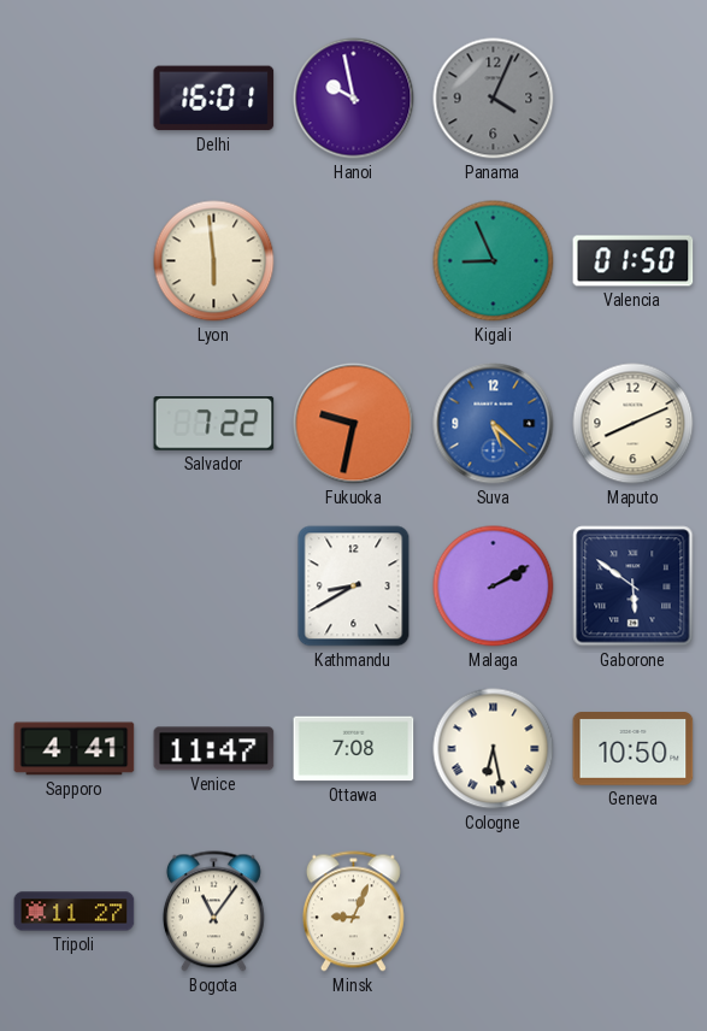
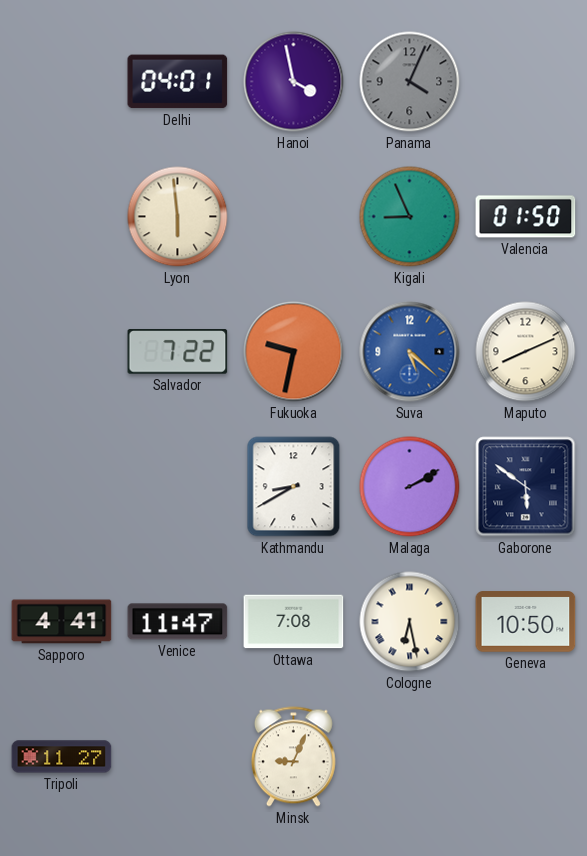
Delhi: 16:01 -> 04:01
Hanoi: 9:58 -> 3:58
Bogota: 11:06 -> none
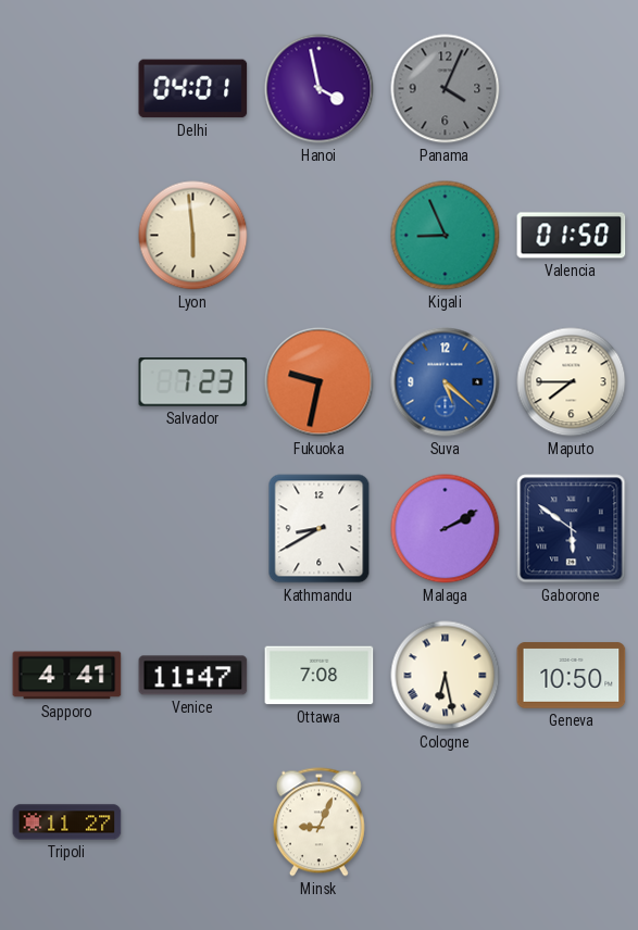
Salvador: 7:22 -> 7:23
Maputo: 8:11 -> 7:45
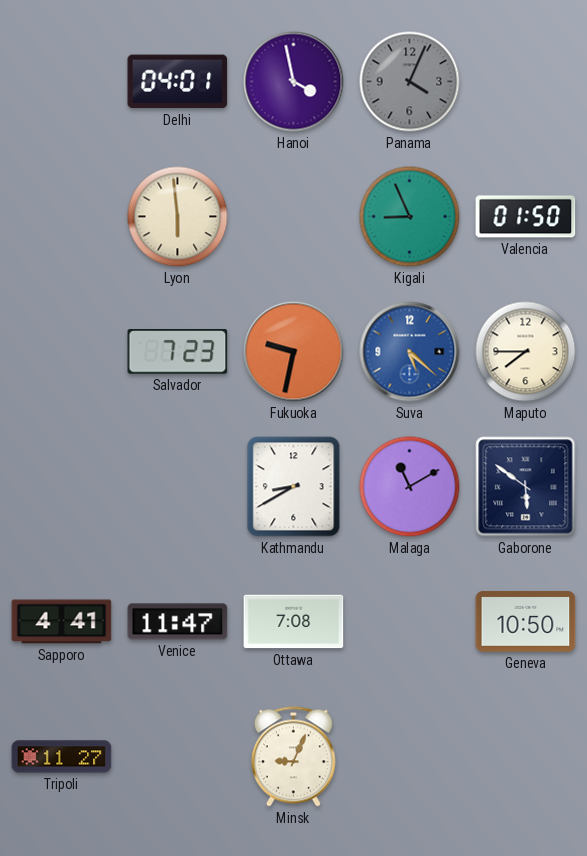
Malaga: 2:10 -> 11:10
Cologne: 6:28 -> none
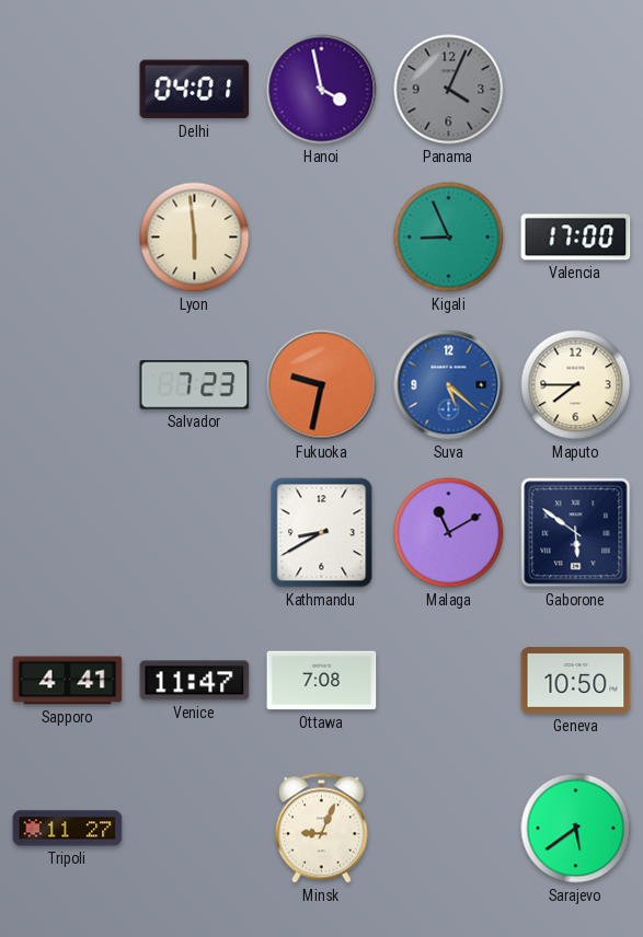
Valencia: 01:50 -> 17:00
Sarajevo: none -> 5:39
